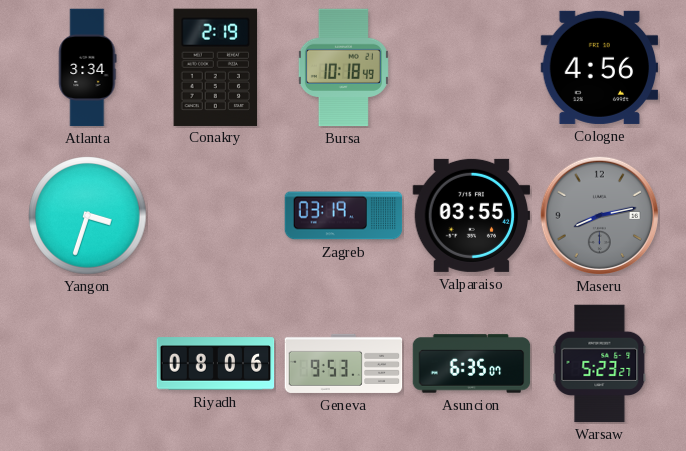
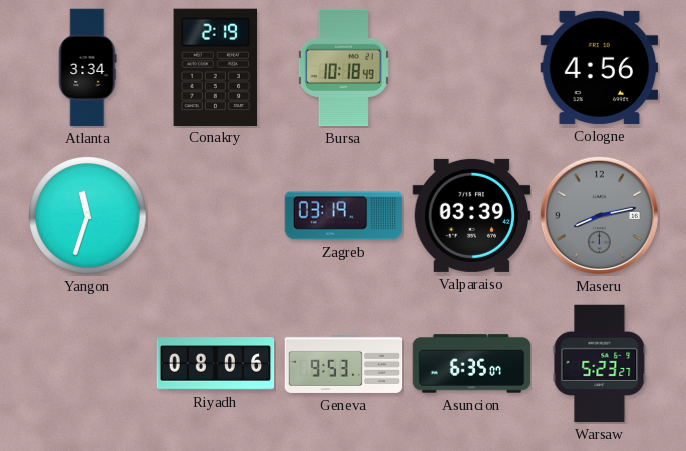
Yangon: 3:33 -> 11:33
Valparaiso: 03:55 -> 03:39
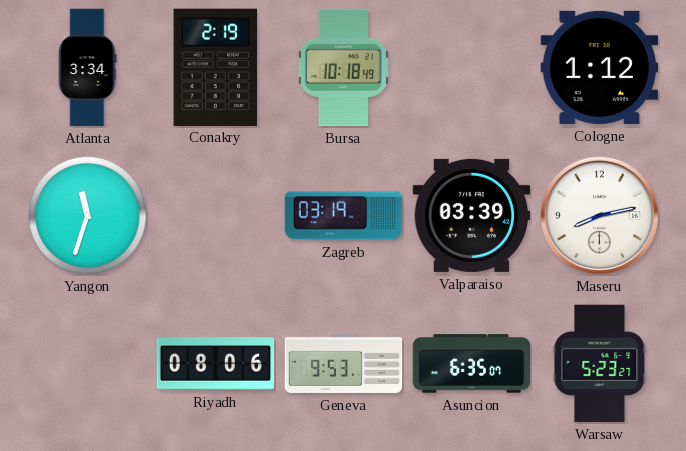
Cologne: 4:56 -> 1:12
Maseru dial: grey -> white
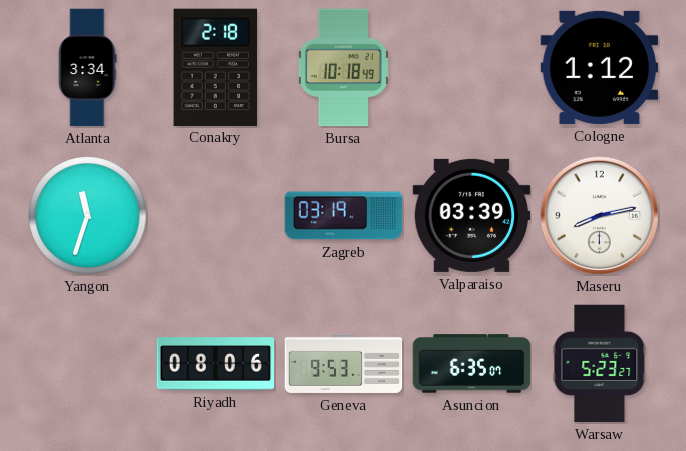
Conakry: 2:19 -> 2:18
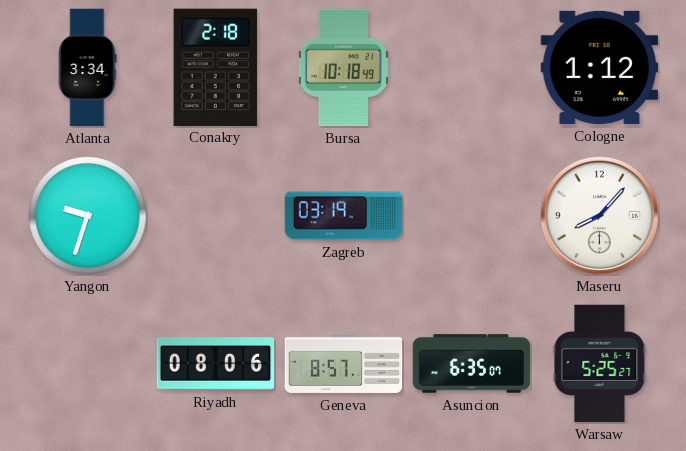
Yangon: 11:33 -> 9:33
Valparaiso: 03:39 -> none
Maseru: 8:13 -> 8:07
Geneva: 9:53 -> 8:57
Warsaw: 5:23 -> 5:25
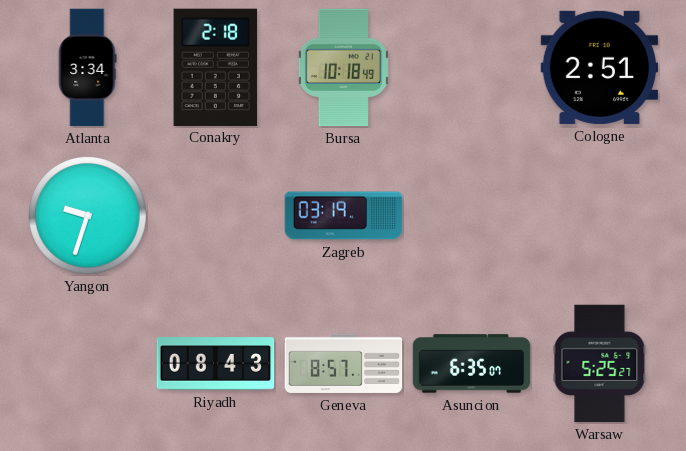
Cologne: 1:12 -> 2:51
Maseru: 8:07 -> none
Riyadh: 08:06 -> 08:43
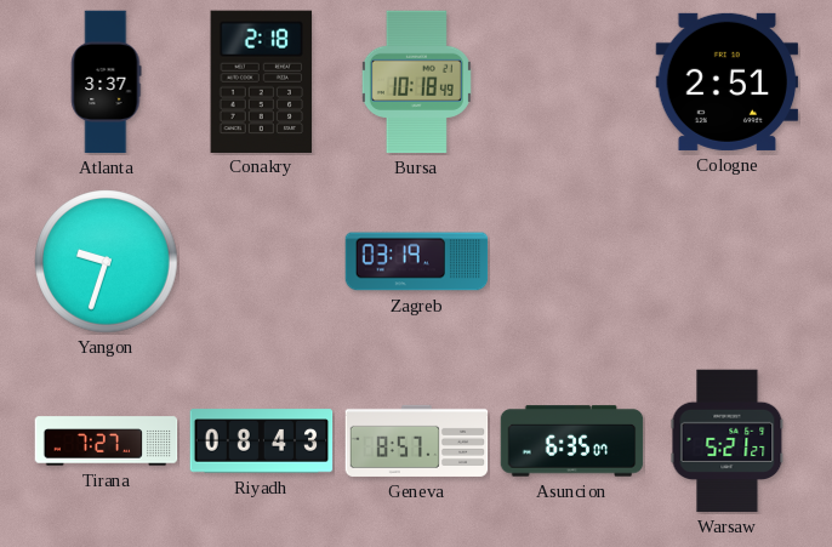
Atlanta: 3:34 -> 3:37
Tirana: none -> 7:27
Warsaw: 5:25 -> 5:21
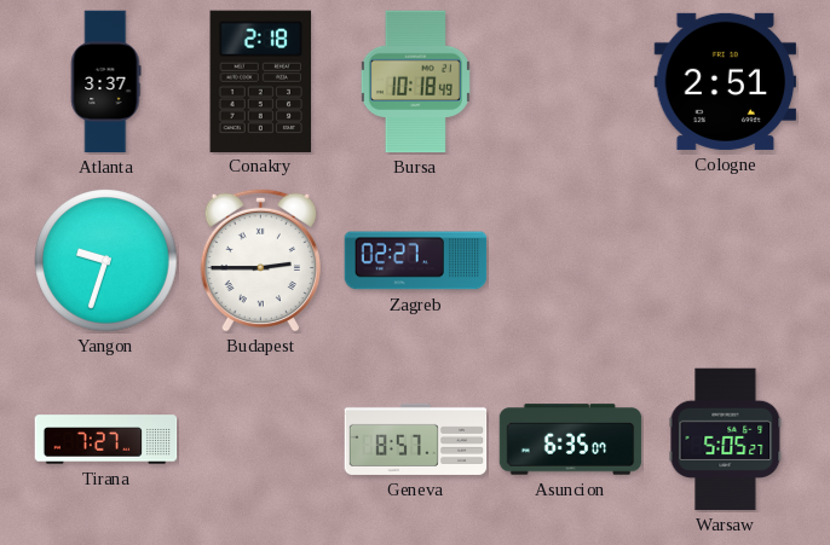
Budapest: none -> 2:45
Zagreb: 03:19 -> 02:27
Riyadh: 08:43 -> none
Warsaw: 5:21 -> 5:05
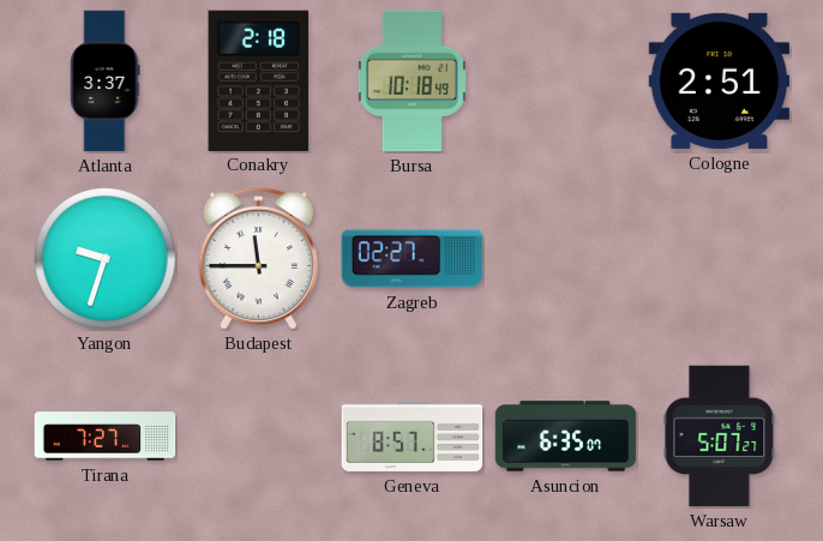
Budapest: 2:45 -> 11:45
Warsaw: 5:05 -> 5:07
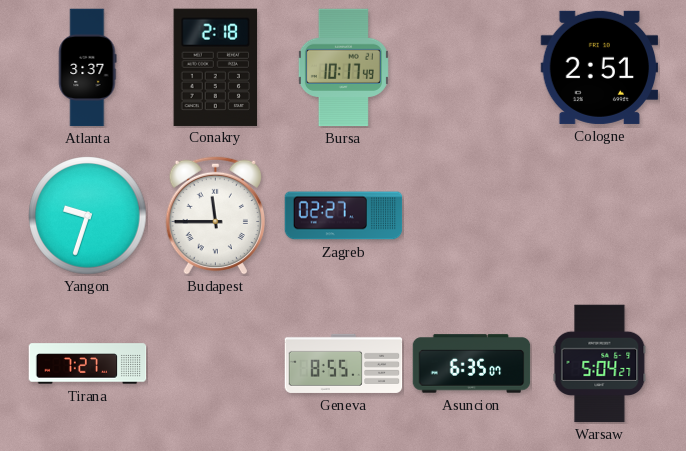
Bursa: 10:18 -> 10:17
Geneva: 8:57 -> 8:55
Warsaw: 5:07 -> 5:04
